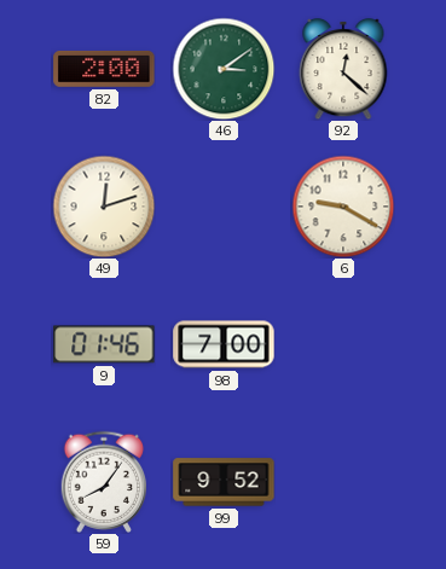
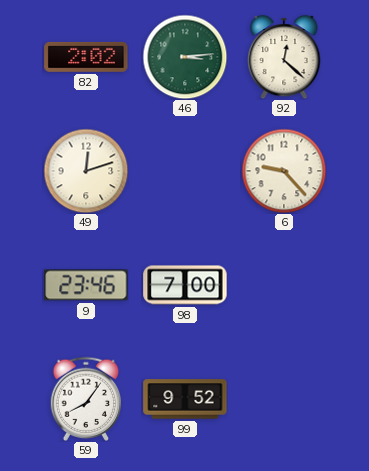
82: 2:00 -> 2:02
46: 3:09 -> 3:14
6: 9:20 -> 9:23
9: 01:46 -> 23:46
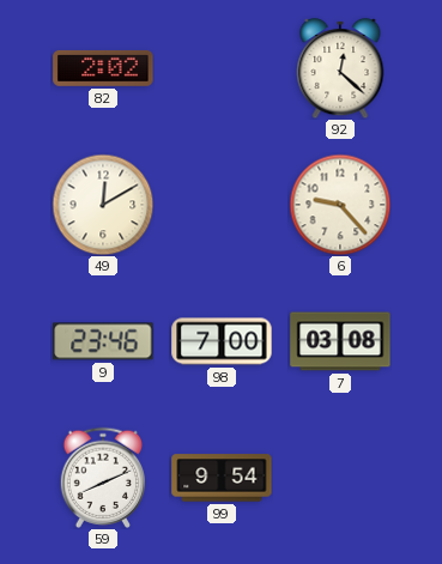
46: 3:14 -> none
49: 12:12 -> 12:10
7: none -> 03:08
59: 8:06 -> 8:11
99: 9:52 -> 9:54
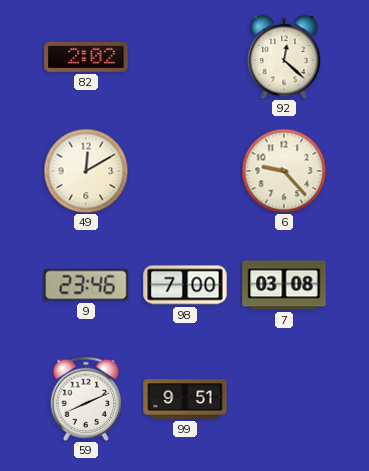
99: 9:54 -> 9:51
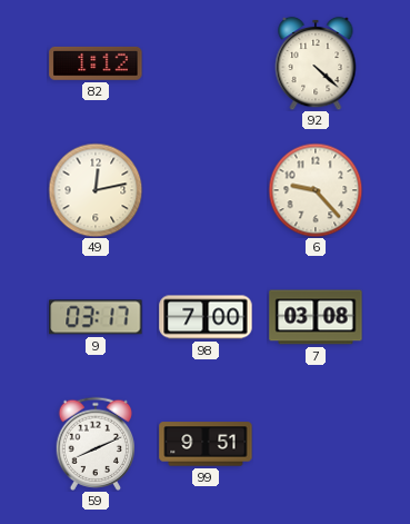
82: 2:02 -> 1:12
92: 12:22 -> 4:22
49: 12:10 -> 12:13
9: 23:46 -> 03:17
